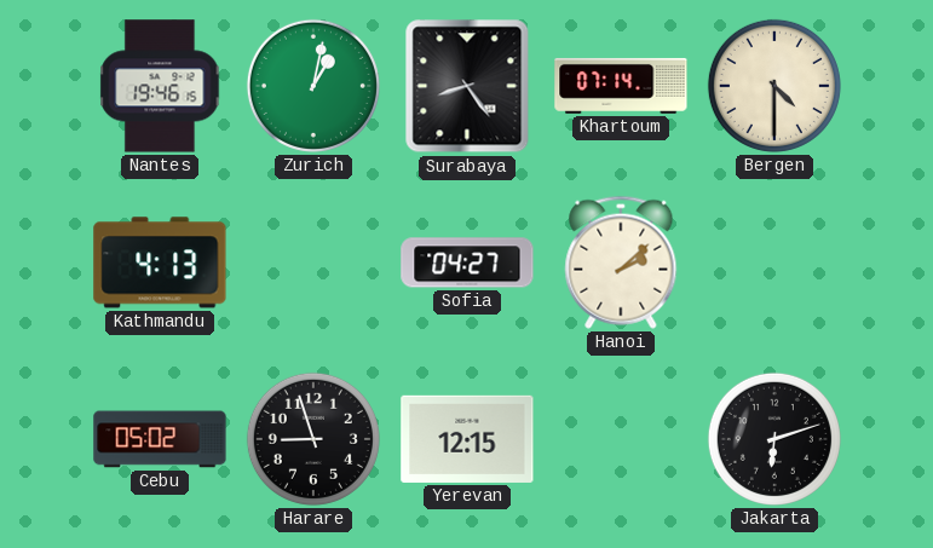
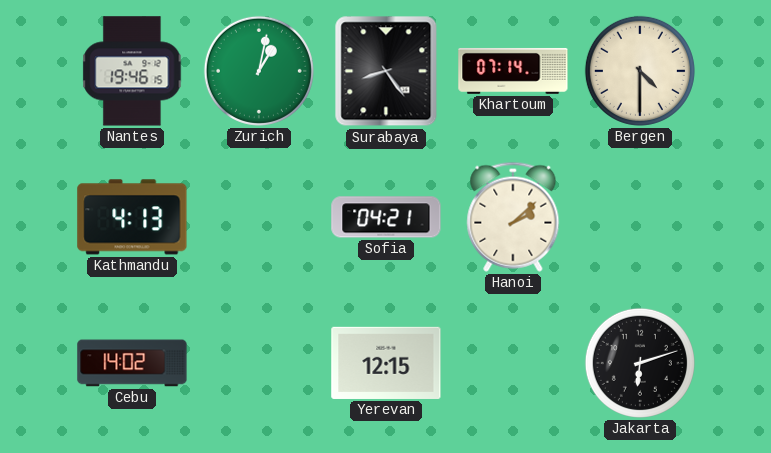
Sofia: 04:27 -> 04:21
Cebu: 05:02 -> 14:02
Harare: 8:57 -> none
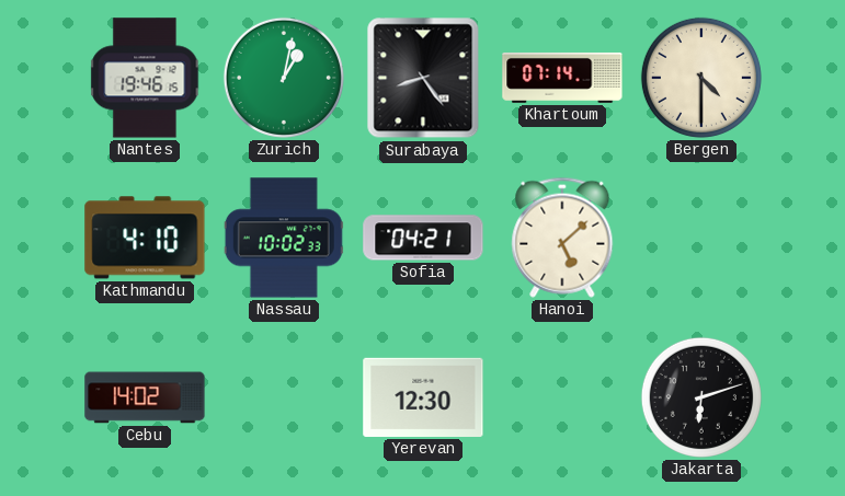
Kathmandu: 4:13 -> 4:10
Nassau: none -> 10:02
Hanoi: 2:08 -> 5:08
Yerevan: 12:15 -> 12:30
